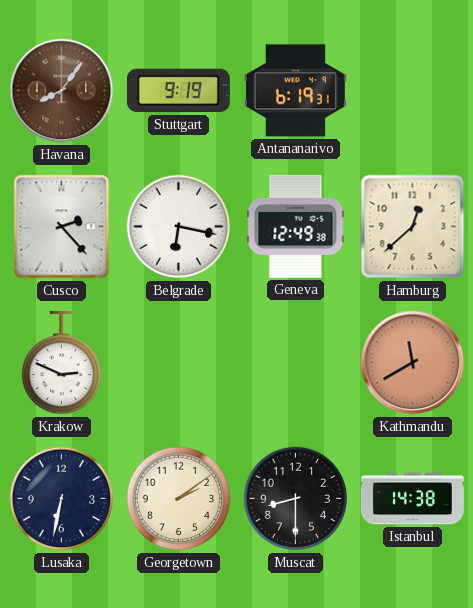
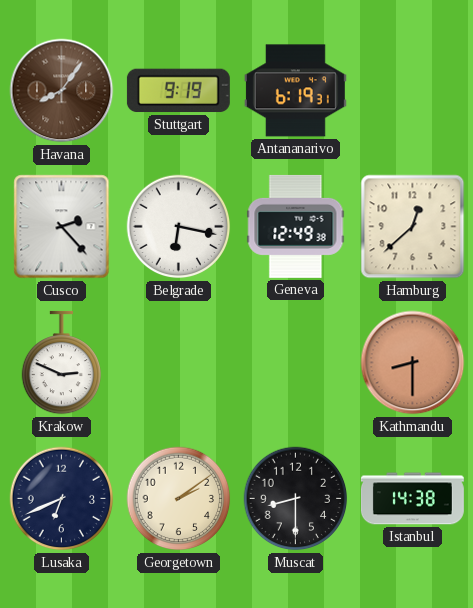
Kathmandu: 11:40 -> 8:30
Lusaka: 6:32 -> 6:41
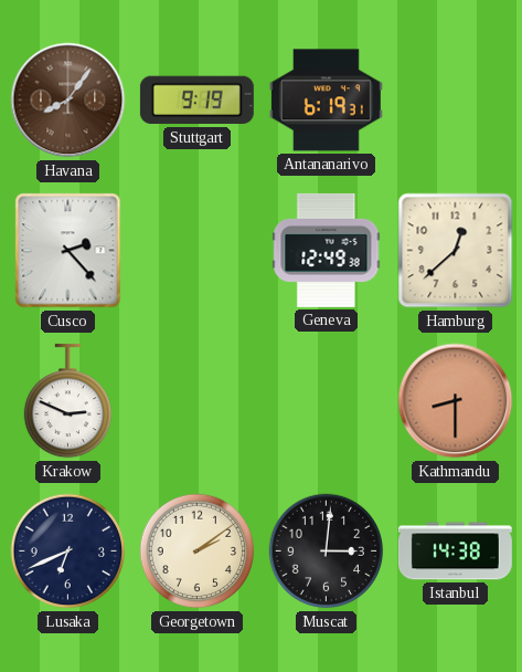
Belgrade: 6:17 -> none
Muscat: 8:30 -> 3:01
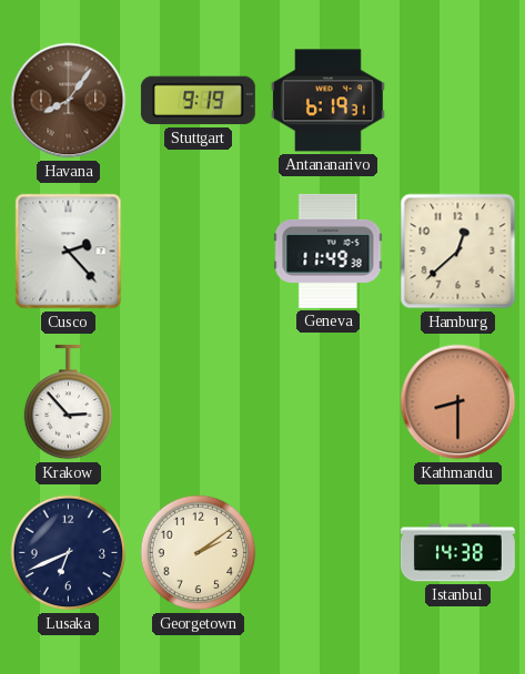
Geneva: 12:49 -> 11:49
Krakow: 2:49 -> 2:53
Muscat: 3:01 -> none
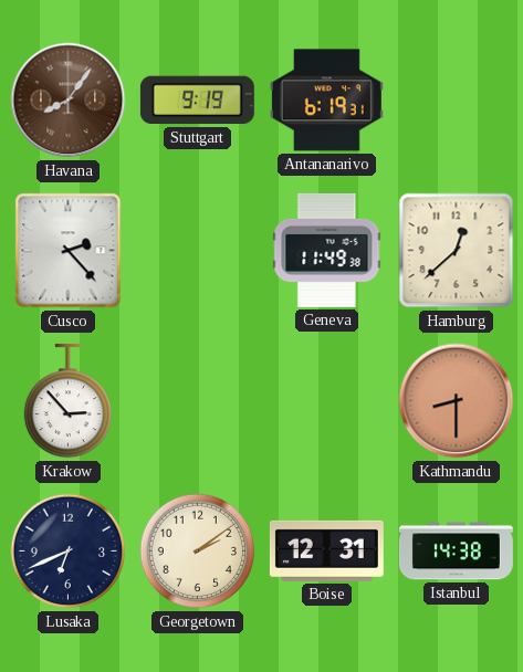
Boise: none -> 12:31
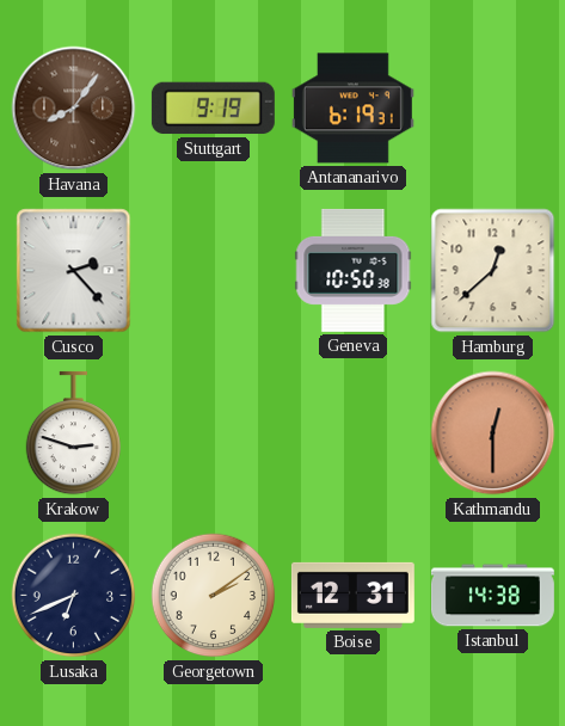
Geneva: 11:49 -> 10:50
Krakow: 2:53 -> 2:48
Kathmandu: 8:30 -> 12:30
